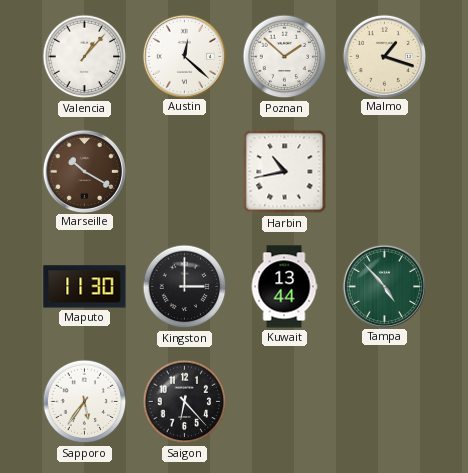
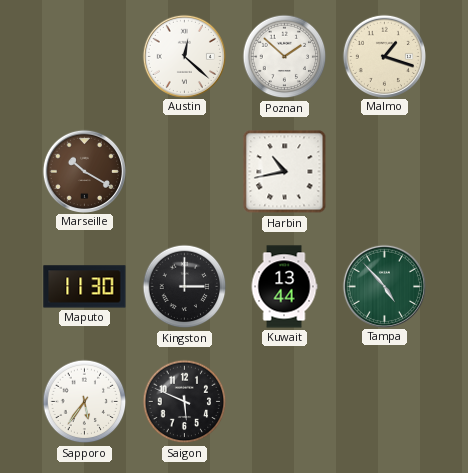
Valencia: 1:07 -> none
Saigon: 6:23 -> 5:49
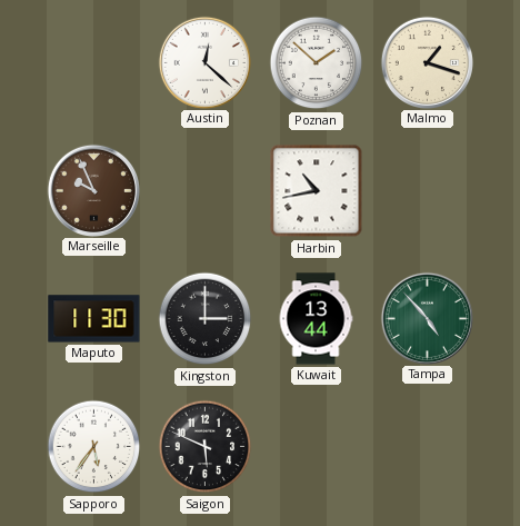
Marseille: 10:20 -> 9:56
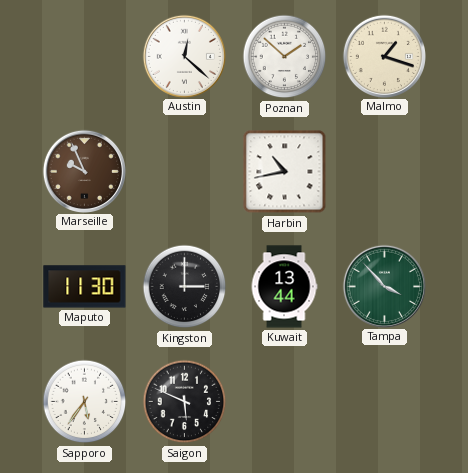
Tampa: 4:53 -> 3:53
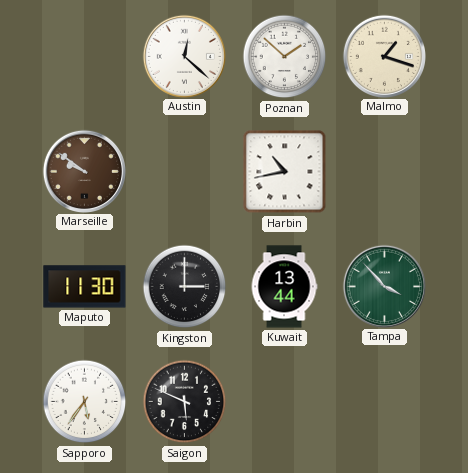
Marseille: 9:56 -> 9:51
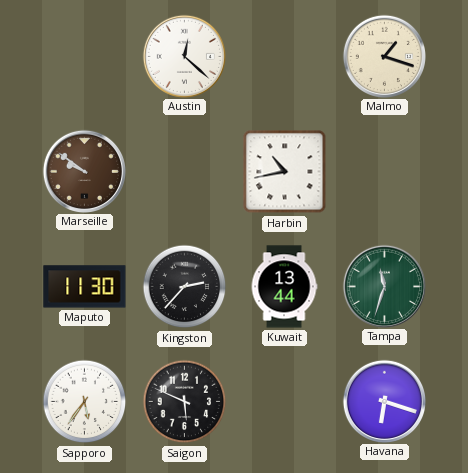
Poznan: 1:52 -> none
Kingston: 3:00 -> 2:37
Tampa: 3:53 -> 11:33
Havana: none -> 6:18
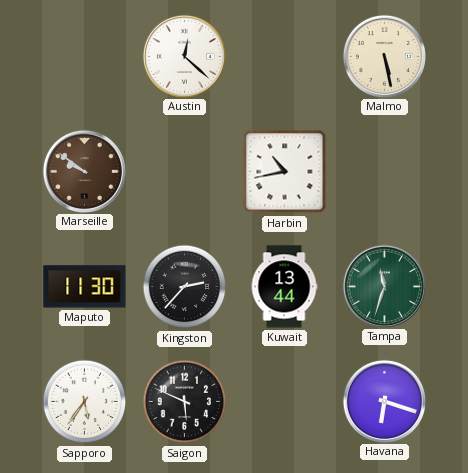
Malmo: 1:18 -> 5:28
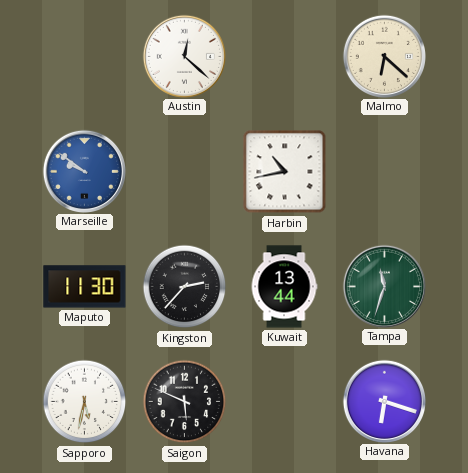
Malmo: 5:28 -> 6:22
Marseille dial: brown -> blue
Sapporo: 5:36 -> 5:32
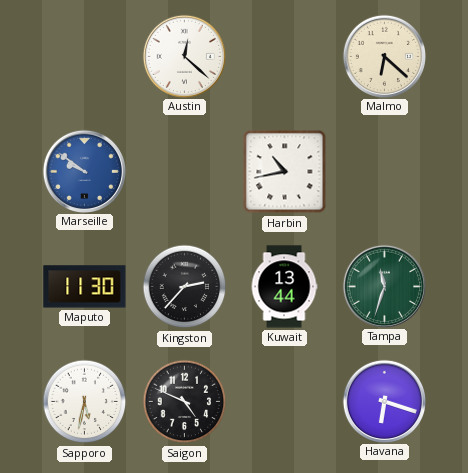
Saigon: 5:49 -> 4:49
